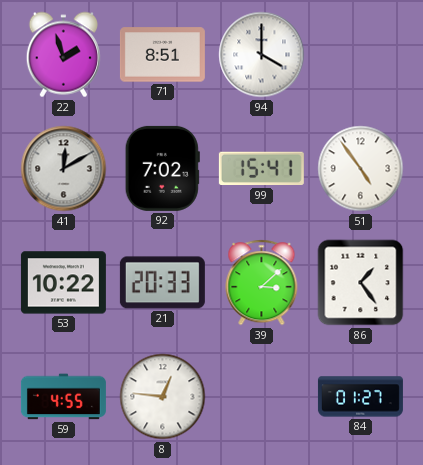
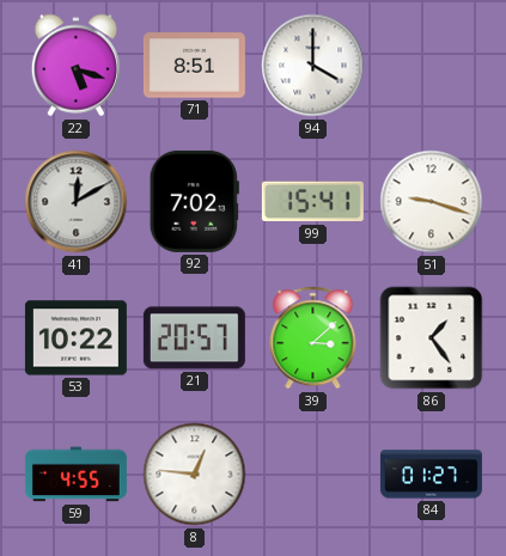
22: 1:57 -> 5:18
51: 4:54 -> 9:18
21: 20:33 -> 20:57
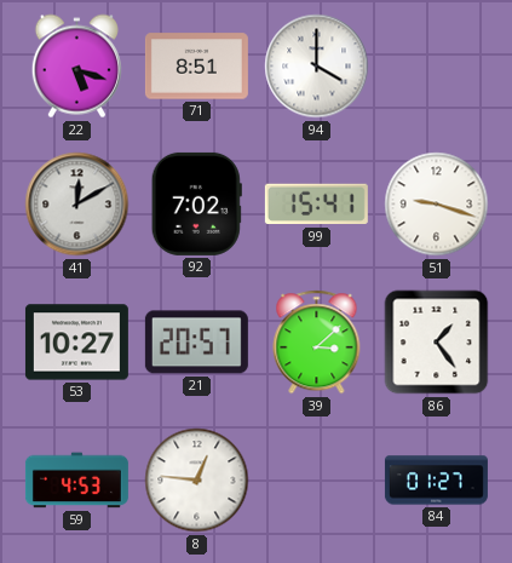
53: 10:22 -> 10:27
59: 4:55 -> 4:53
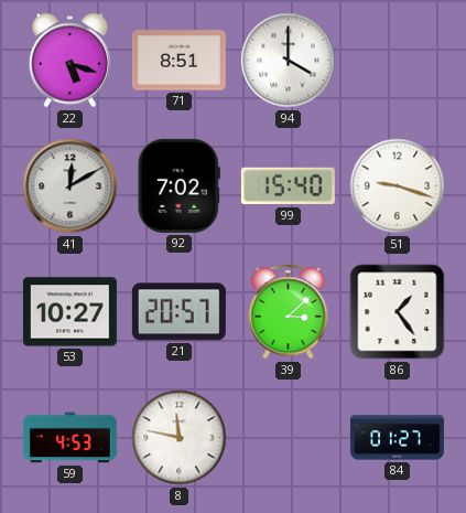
99: 15:41 -> 15:40
8: 12:46 -> 11:47
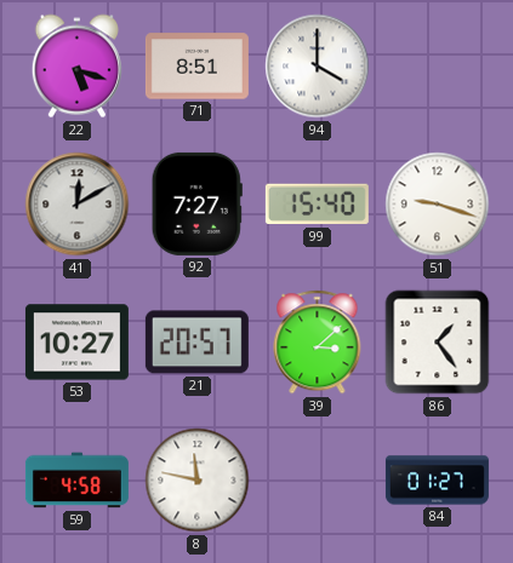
92: 7:02 -> 7:27
59: 4:53 -> 4:58
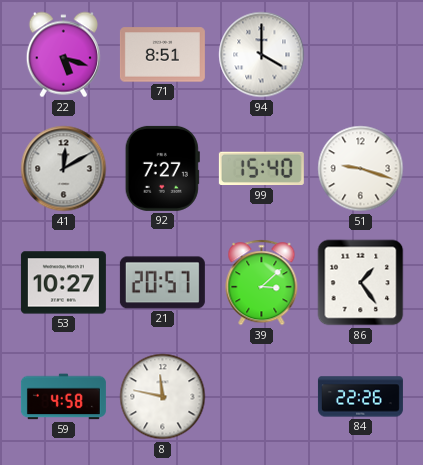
84: 01:27 -> 22:26
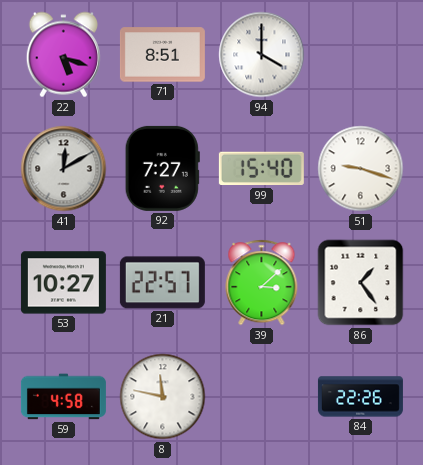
21: 20:57 -> 22:57
